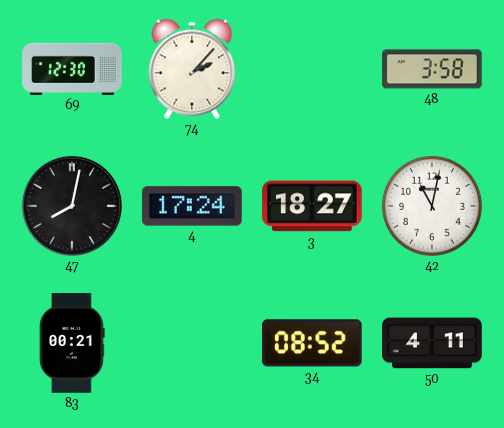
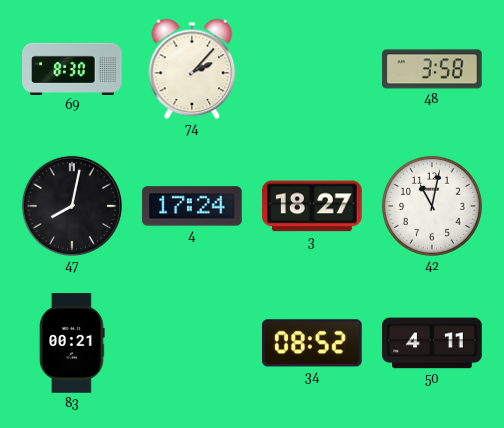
69: 12:30 -> 8:30
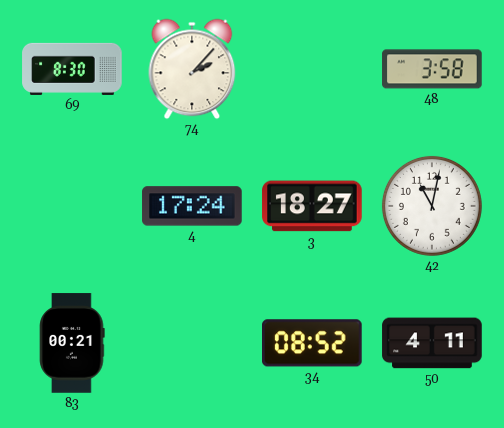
47: 8:02 -> none
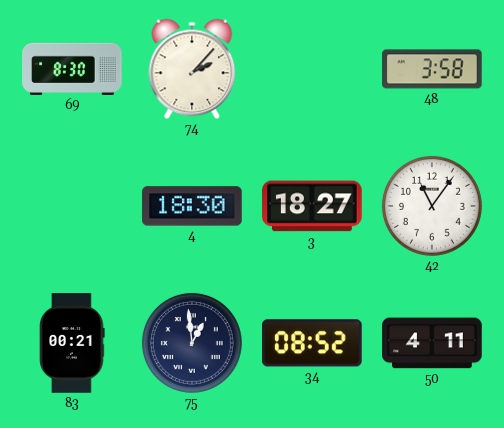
4: 17:24 -> 18:30
42: 11:02 -> 11:06
75: none -> 12:59
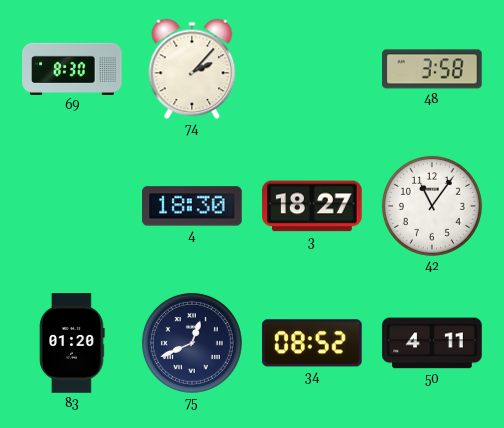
83: 00:21 -> 01:20
75: 12:59 -> 12:41
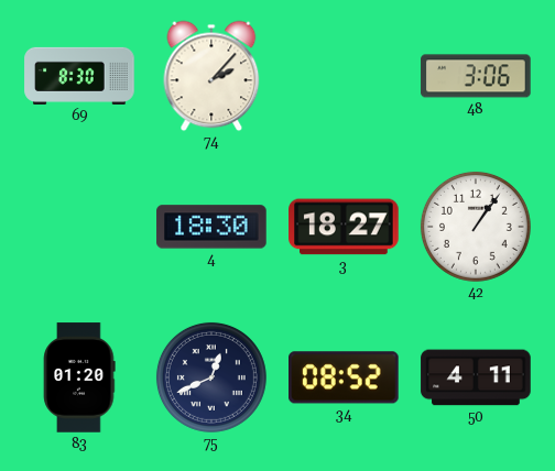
48: 3:58 -> 3:06
42: 11:06 -> 1:06
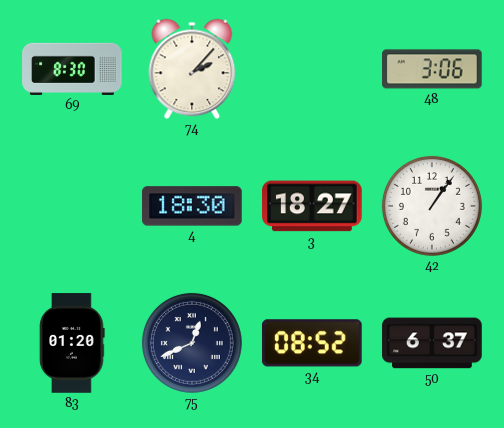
50: 4:11 -> 6:37
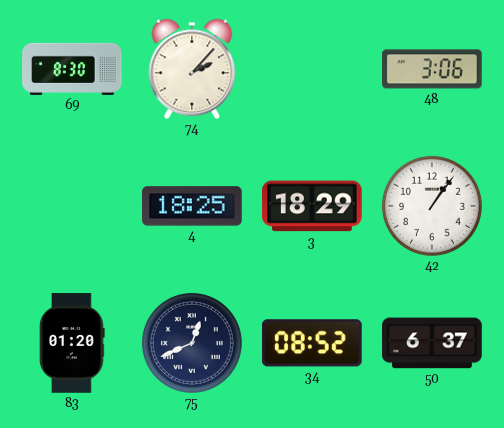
4: 18:30 -> 18:25
3: 18:27 -> 18:29
